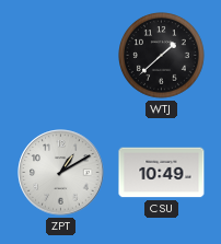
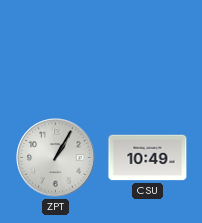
WTJ: 1:38 -> none
ZPT: 1:10 -> 1:05
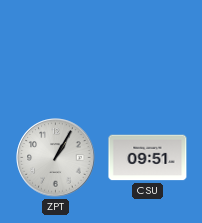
CSU: 10:49 -> 09:51
